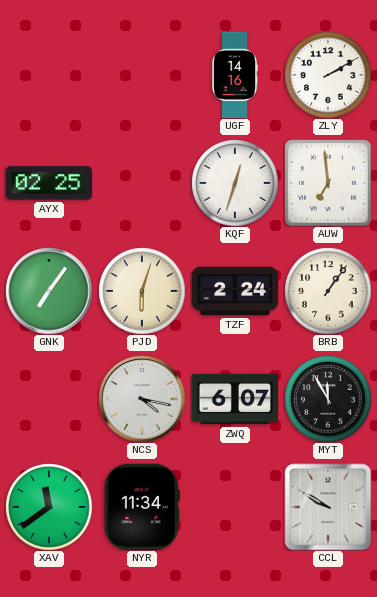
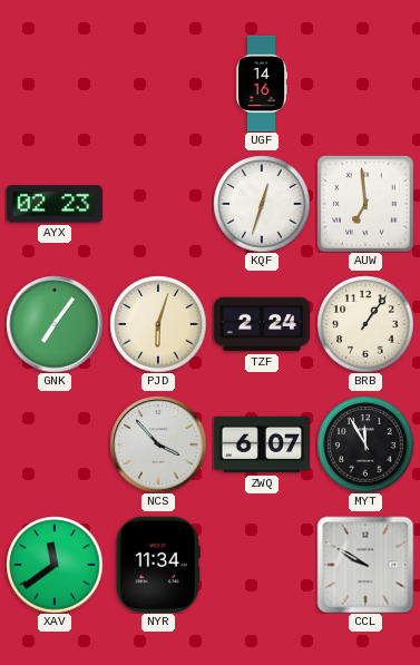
ZLY: 2:10 -> none
AYX: 02:25 -> 02:23
NCS: 4:17 -> 3:53
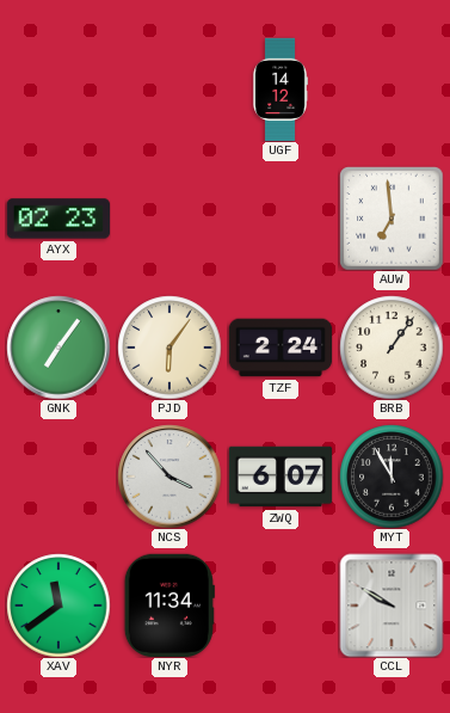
UGF: 14:16 -> 14:12
KQF: 12:33 -> none
PJD: 6:03 -> 6:06
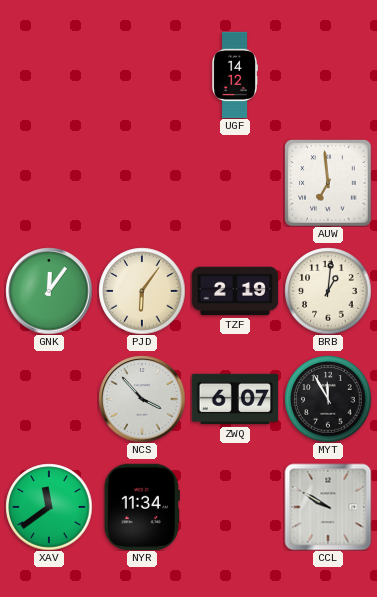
AYX: 02:23 -> none
GNK: 7:06 -> 12:06
TZF: 2:24 -> 2:19
BRB: 1:06 -> 1:01
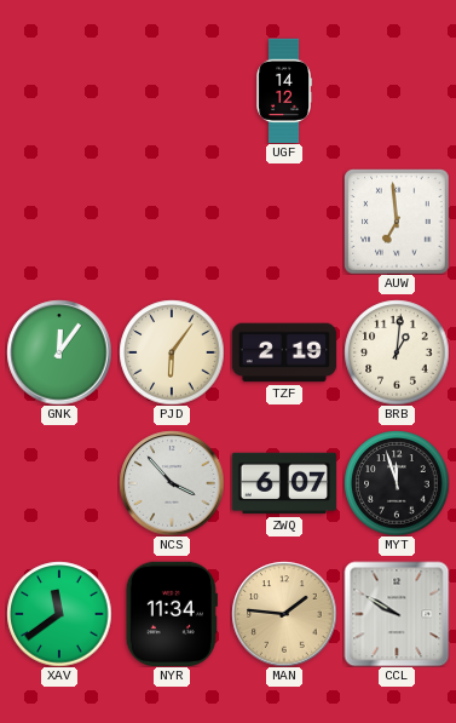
MYT: 11:55 -> 11:57
MAN: none -> 1:46
